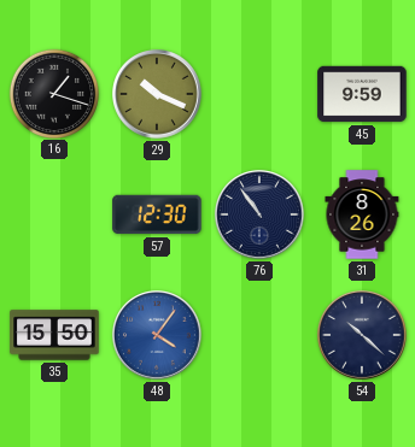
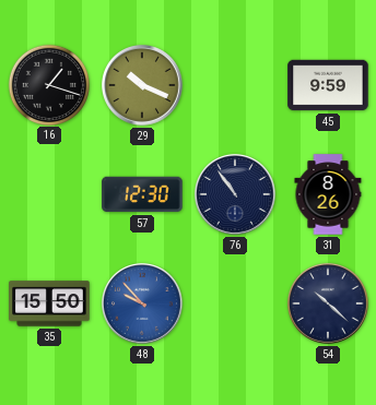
48: 4:06 -> 9:53
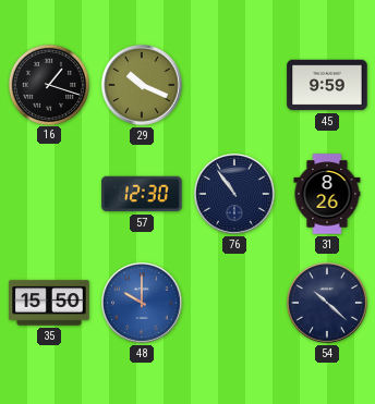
48: 9:53 -> 10:00
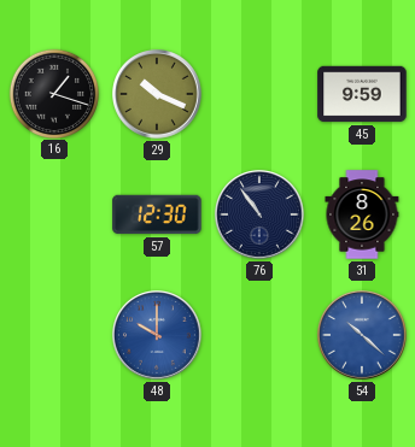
35: 15:50 -> none
54 dial: navy -> blue
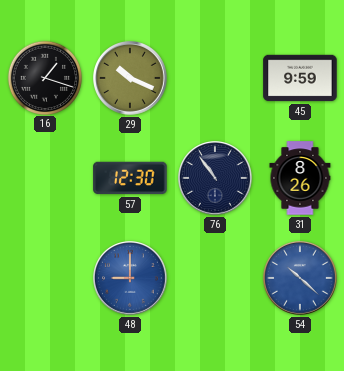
48: 10:00 -> 9:00
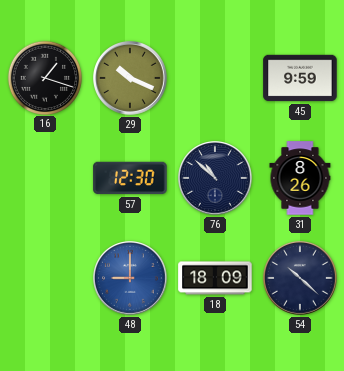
76: 10:54 -> 10:52
18: none -> 18:09
54 dial: blue -> navy
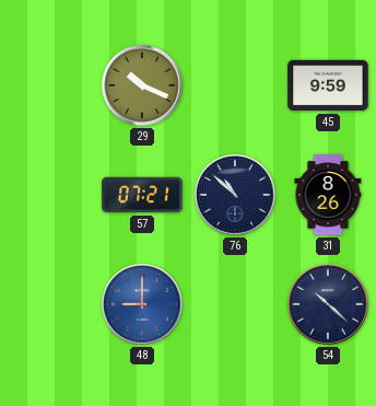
16: 1:18 -> none
57: 12:30 -> 07:21
18: 18:09 -> none
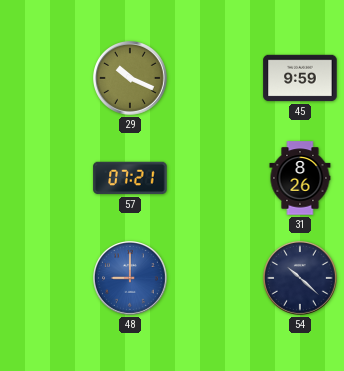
76: 10:52 -> none
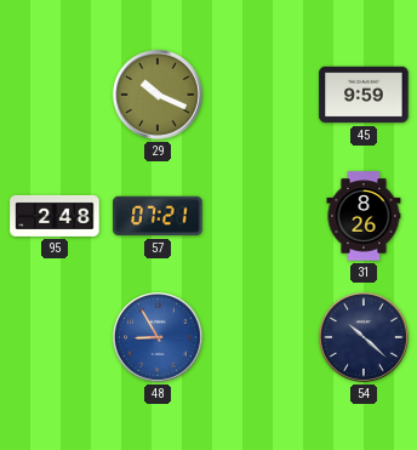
95: none -> 2:48
48: 9:00 -> 8:55
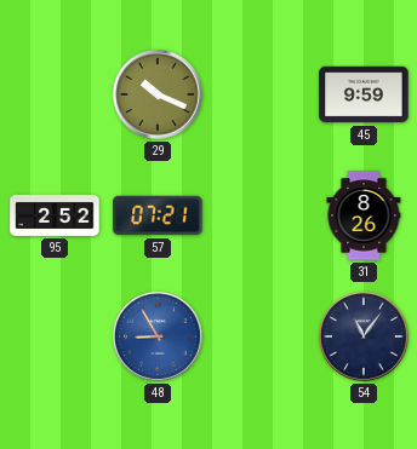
95: 2:48 -> 2:52
54: 10:22 -> 11:06
